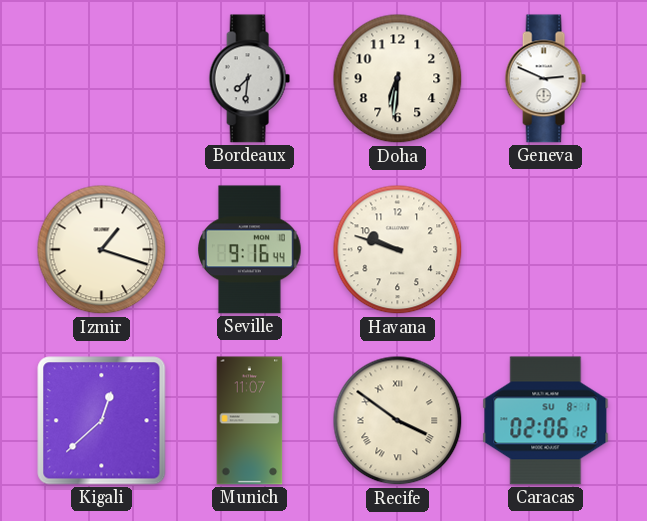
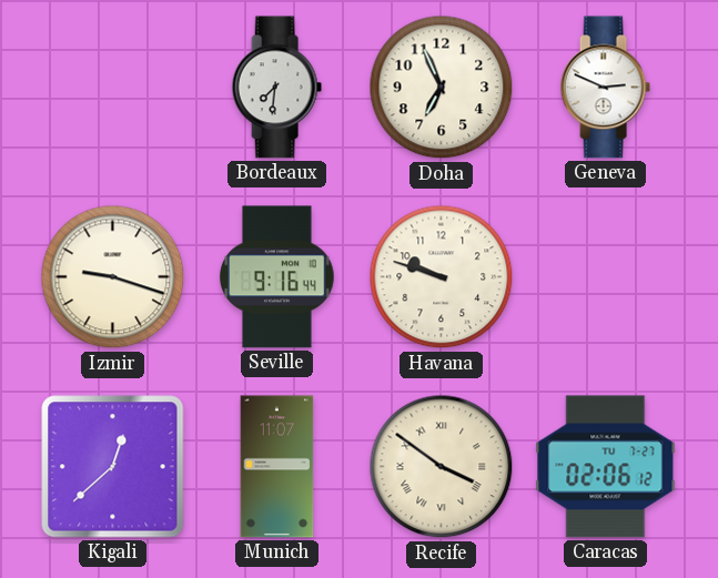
Doha: 6:31 -> 6:56
Izmir: 1:18 -> 9:18
Caracas date: SU 8-1 -> TU 7-27
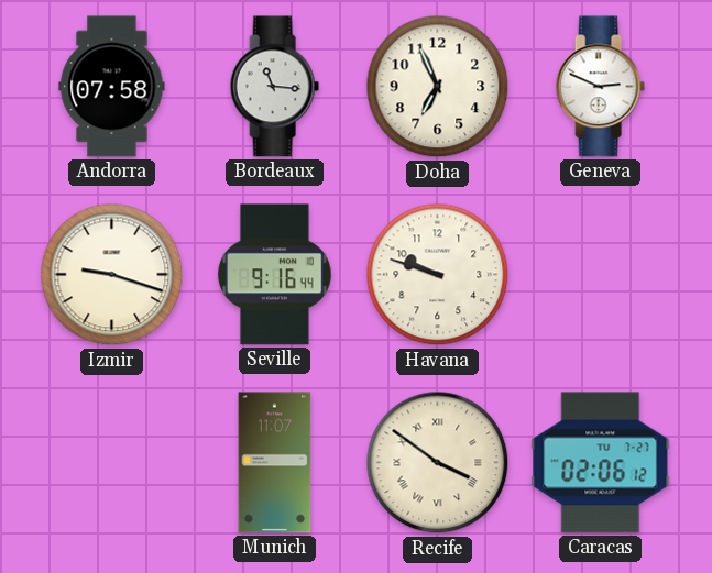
Andorra: none -> 07:58
Bordeaux: 7:31 -> 11:16
Kigali: 12:38 -> none
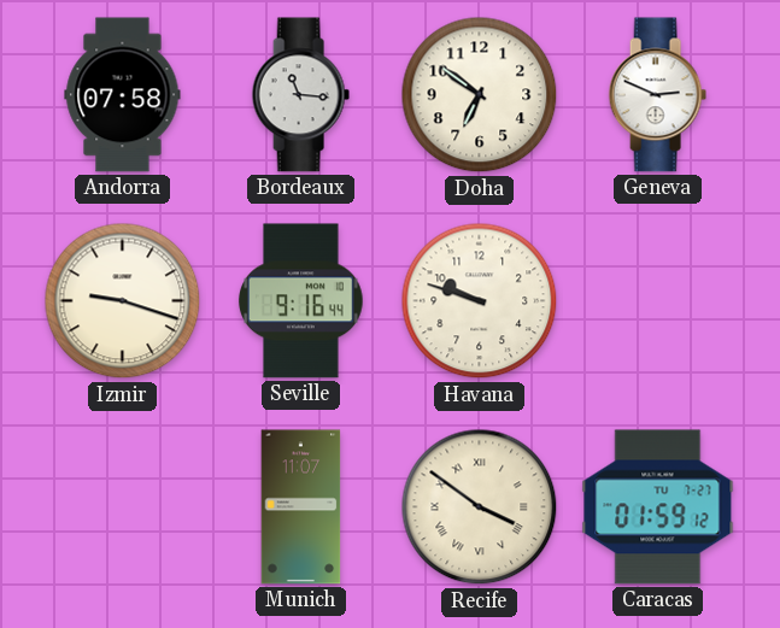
Doha: 6:56 -> 6:51
Caracas: 02:06 -> 01:59
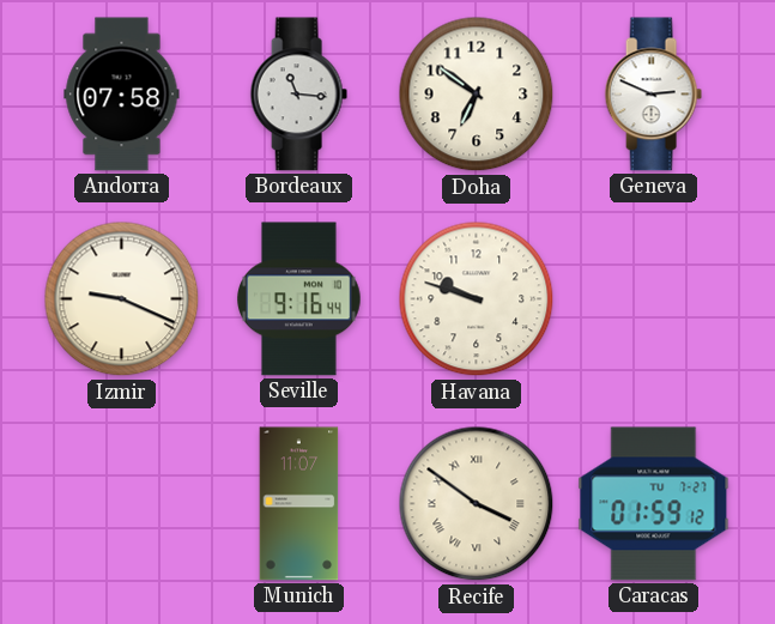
Izmir: 9:18 -> 9:19
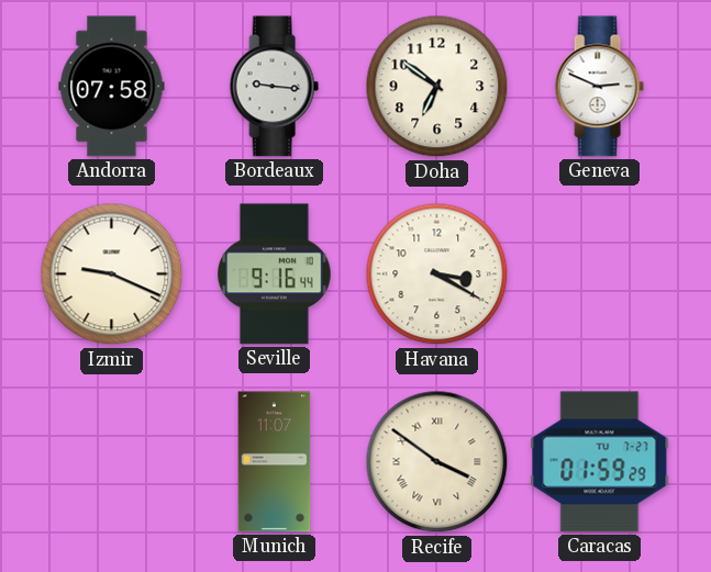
Bordeaux: 11:16 -> 9:16
Havana: 9:48 -> 3:20
Caracas: 01:59:12 -> 01:59:29
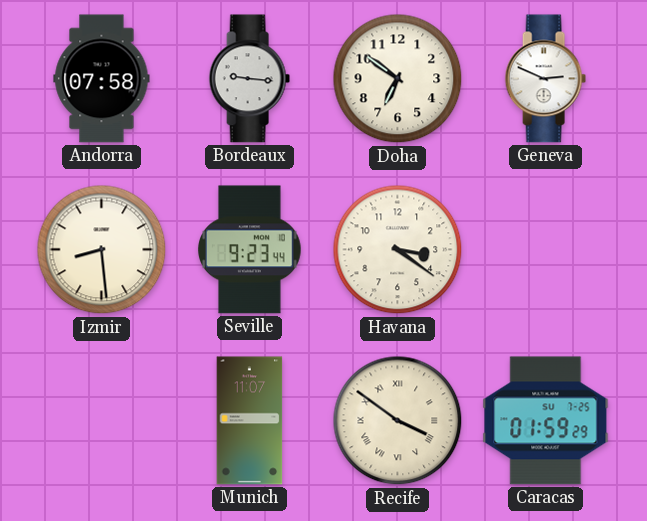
Izmir: 9:19 -> 8:29
Seville: 9:16 -> 9:23
Havana: 3:20 -> 3:21
Caracas date: TU 7-27 -> SU 7-25
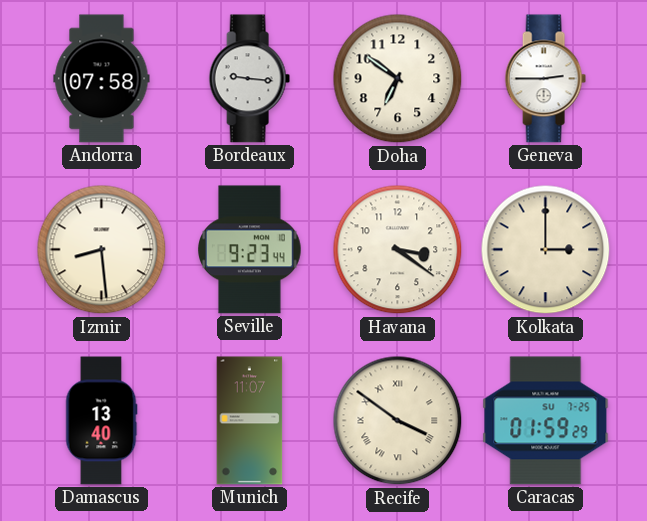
Geneva: 2:49 -> 2:45
Kolkata: none -> 3:00
Damascus: none -> 13:40
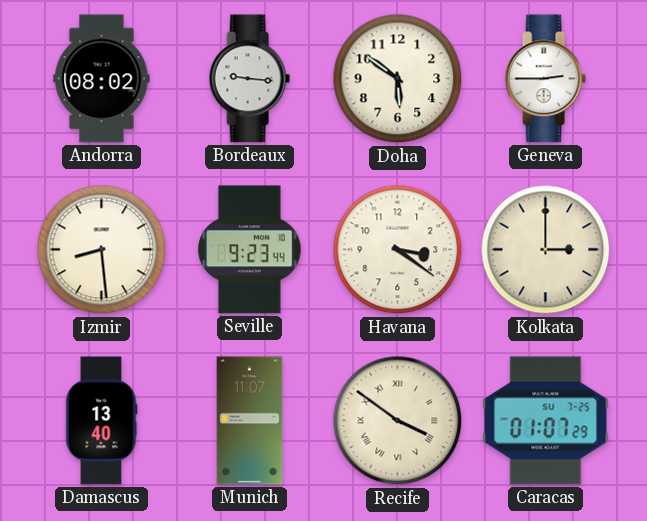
Andorra: 07:58 -> 08:02
Doha: 6:51 -> 5:51
Caracas: 01:59 -> 01:07
